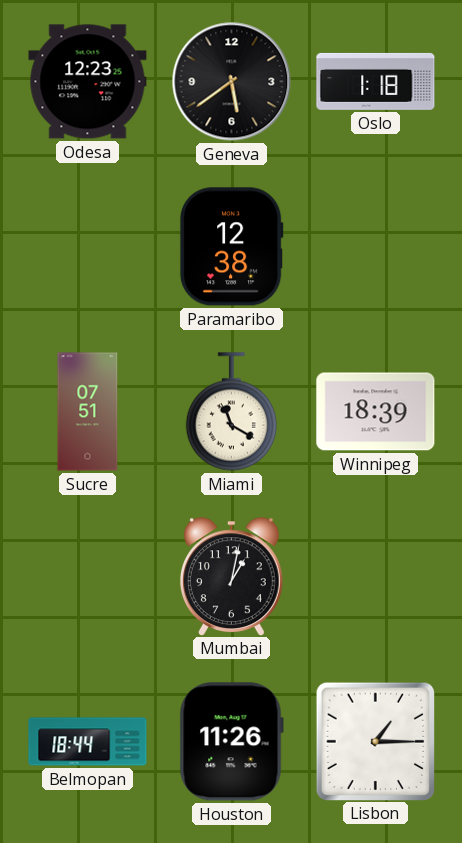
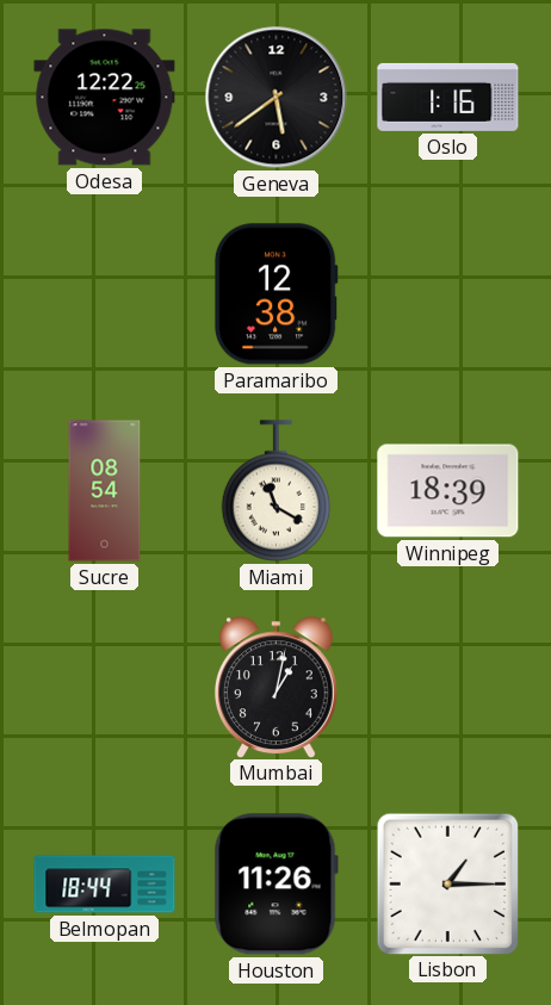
Odesa: 12:23 -> 12:22
Oslo: 1:18 -> 1:16
Sucre: 07:51 -> 08:54
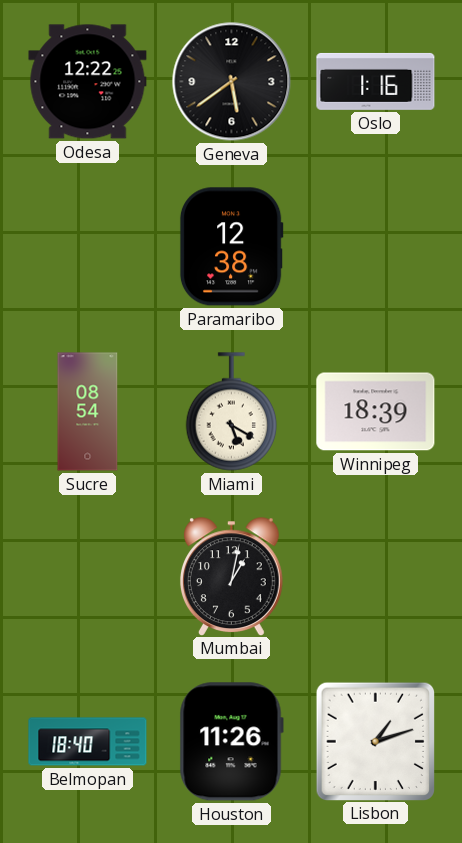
Miami: 11:20 -> 5:20
Belmopan: 18:44 -> 18:40
Lisbon: 1:15 -> 1:12
